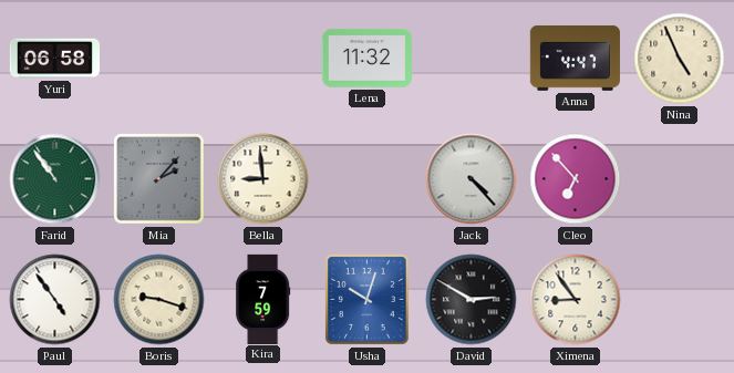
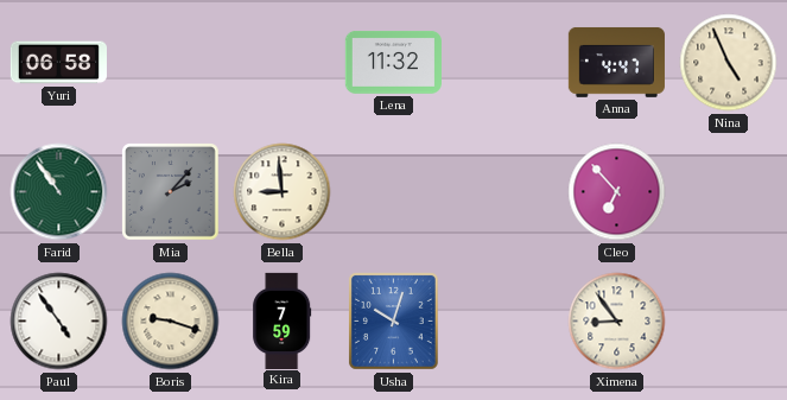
Jack: 4:23 -> none
David: 2:50 -> none
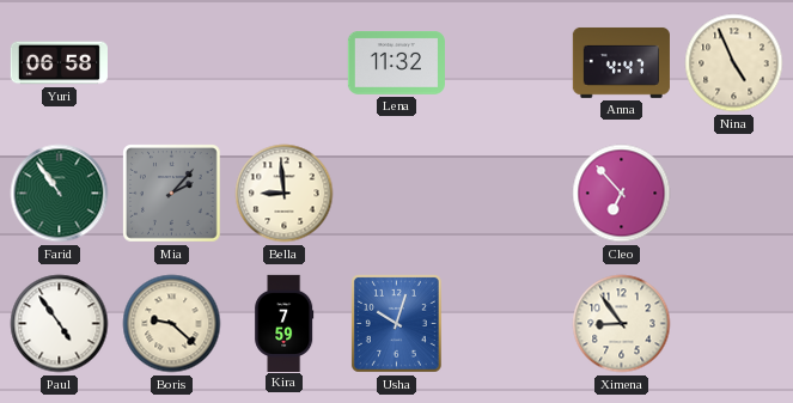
Boris: 9:18 -> 9:22
